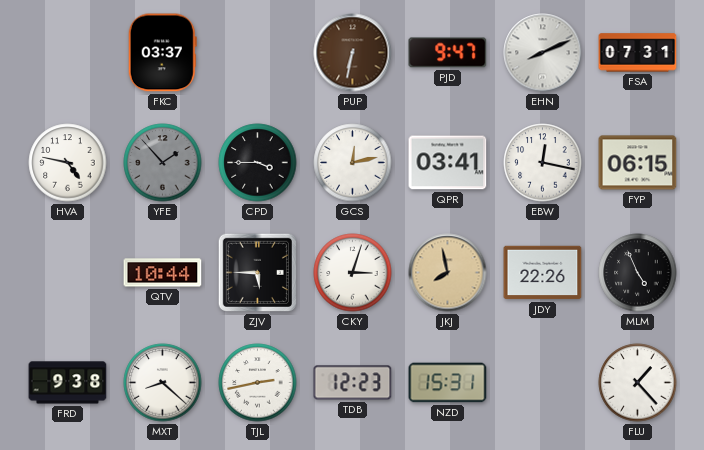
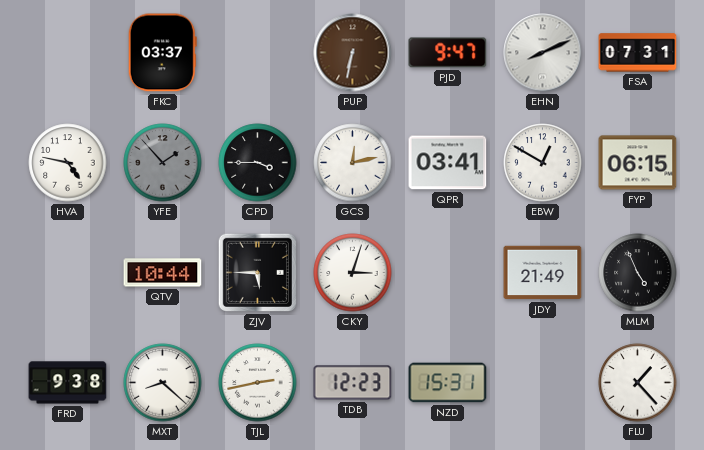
EBW: 12:17 -> 12:50
JKJ: 7:58 -> none
JDY: 22:26 -> 21:49
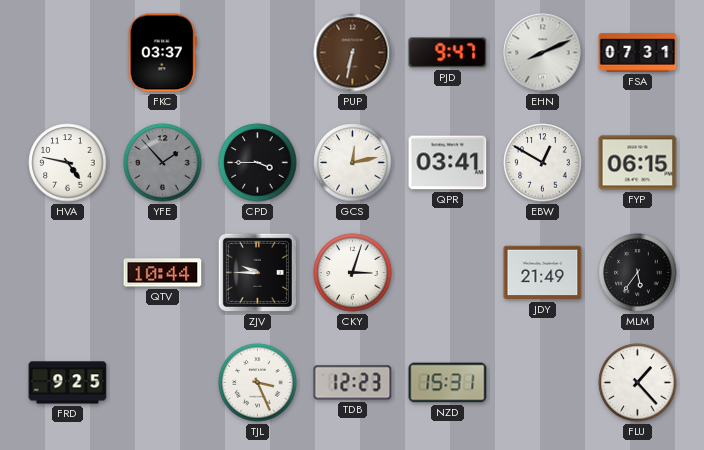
ZJV: 5:45 -> 9:45
MLM: 4:56 -> 5:36
FRD: 9:38 -> 9:25
MXT: 8:22 -> none
TJL: 2:43 -> 3:26
